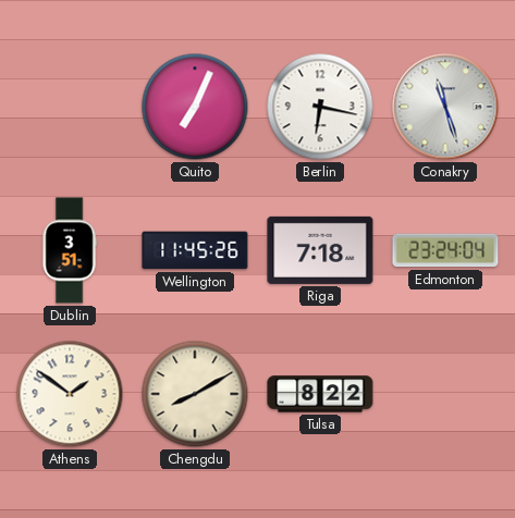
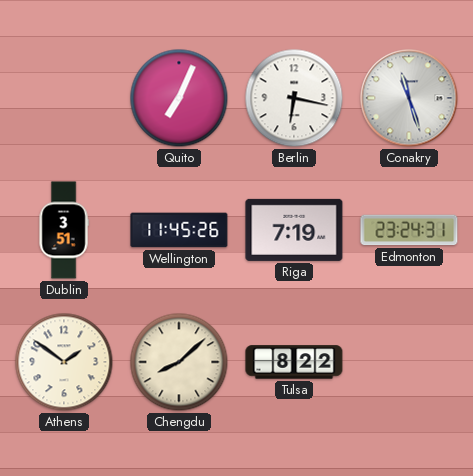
Riga: 7:18 -> 7:19
Edmonton: 23:24:04 -> 23:24:31
Chengdu: 8:10 -> 8:08
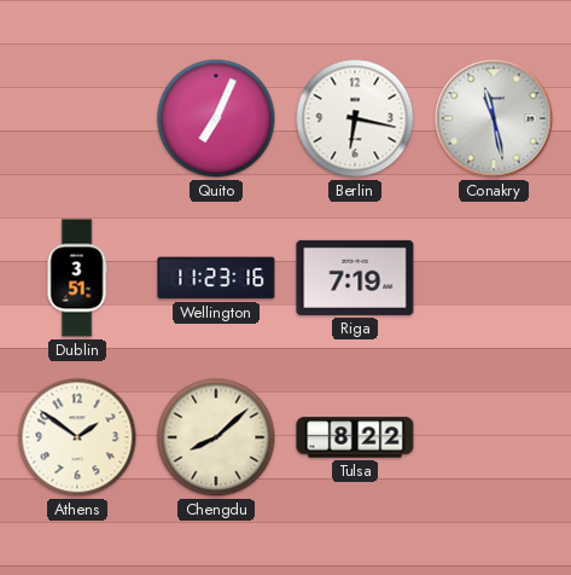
Conakry: 11:27 -> 11:28
Wellington: 11:45 -> 11:23
Edmonton: 23:24 -> none
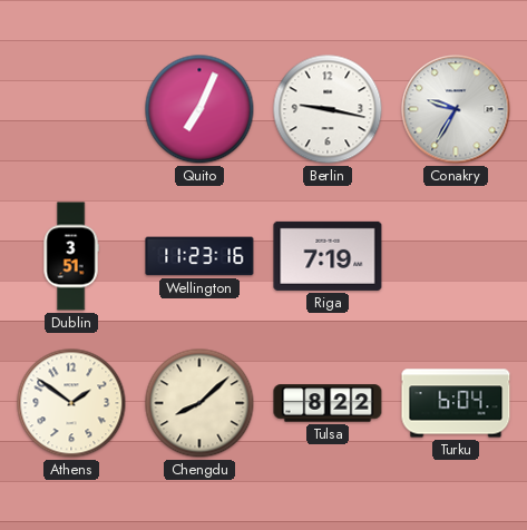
Berlin: 6:17 -> 9:17
Conakry: 11:28 -> 9:35
Turku: none -> 6:04
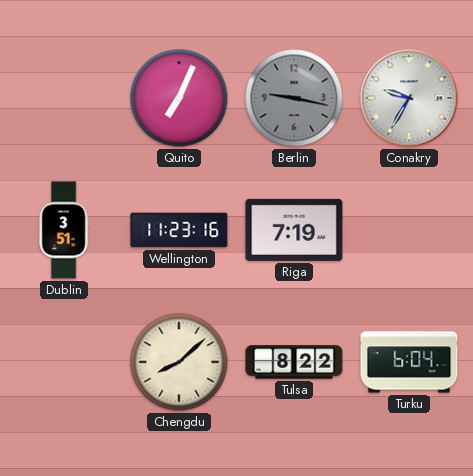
Berlin dial: white -> grey
Athens: 1:51 -> none
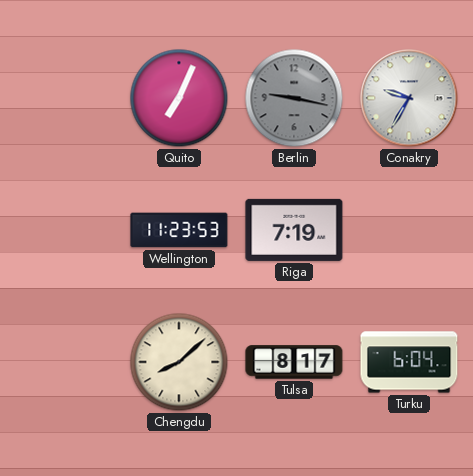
Dublin: 3:51 -> none
Wellington: 11:23:16 -> 11:23:53
Tulsa: 8:22 -> 8:17
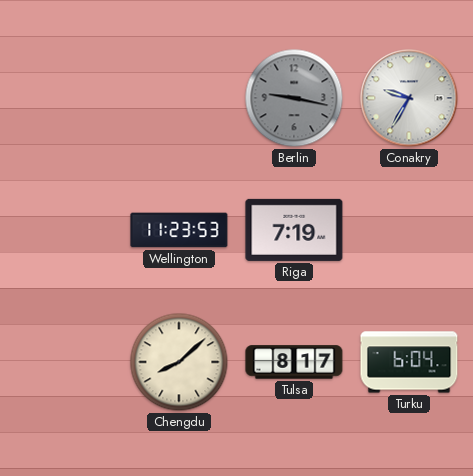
Quito: 7:04 -> none
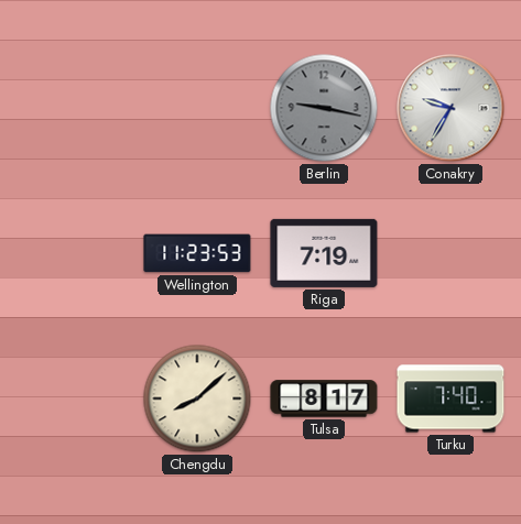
Turku: 6:04 -> 7:40
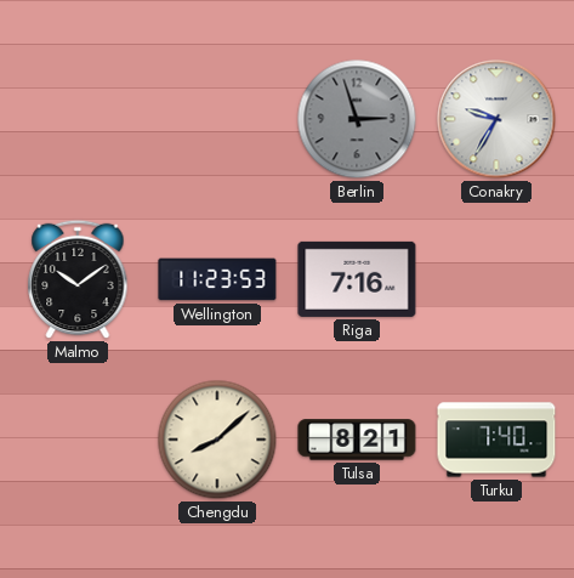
Berlin: 9:17 -> 2:57
Malmo: none -> 10:09
Riga: 7:19 -> 7:16
Tulsa: 8:17 -> 8:21
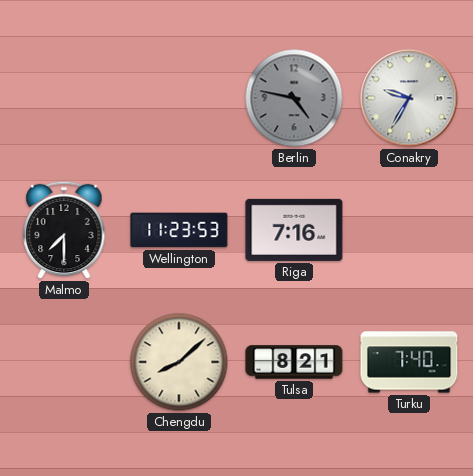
Berlin: 2:57 -> 4:47
Malmo: 10:09 -> 7:30
